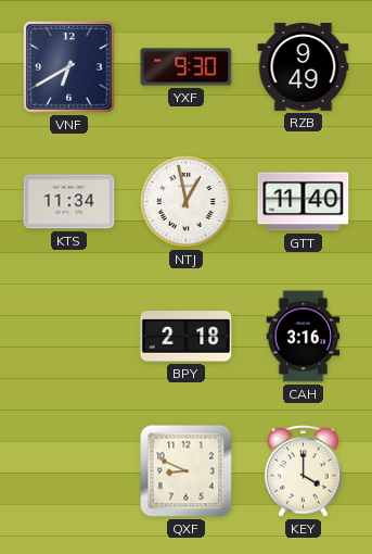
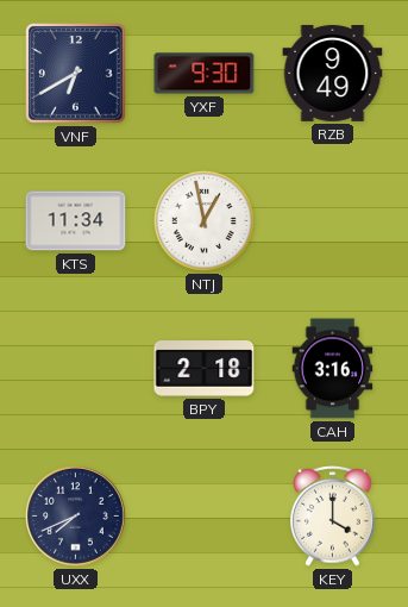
GTT: 11:40 -> none
UXX: none -> 7:41
QXF: 8:49 -> none
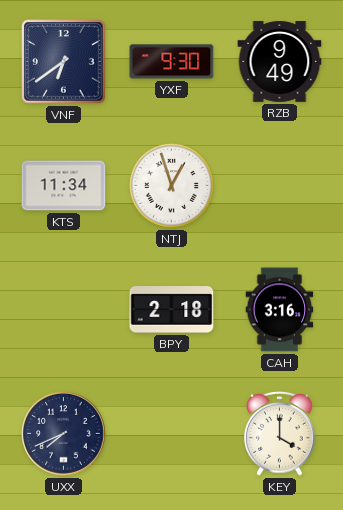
VNF: 6:40 -> 6:39
NTJ: 12:58 -> 12:57
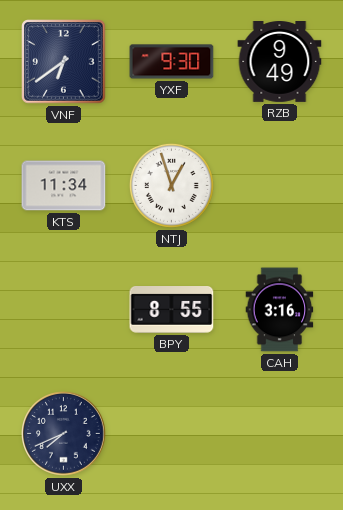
BPY: 2:18 -> 8:55
KEY: 4:00 -> none
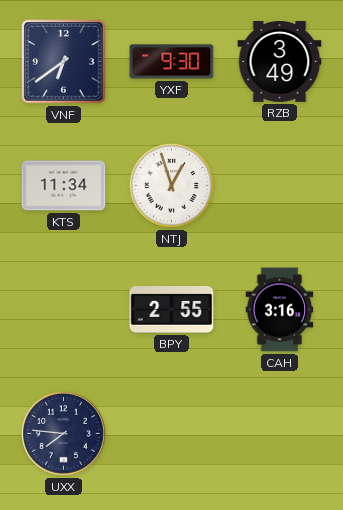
RZB: 9:49 -> 3:49
BPY: 8:55 -> 2:55
UXX: 7:41 -> 7:46
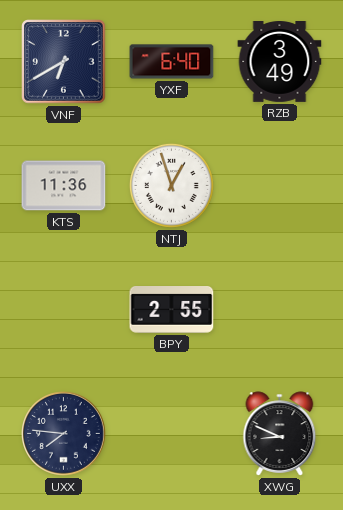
VNF: 6:39 -> 6:40
YXF: 9:30 -> 6:40
KTS: 11:34 -> 11:36
CAH: 3:16 -> none
XWG: none -> 8:49
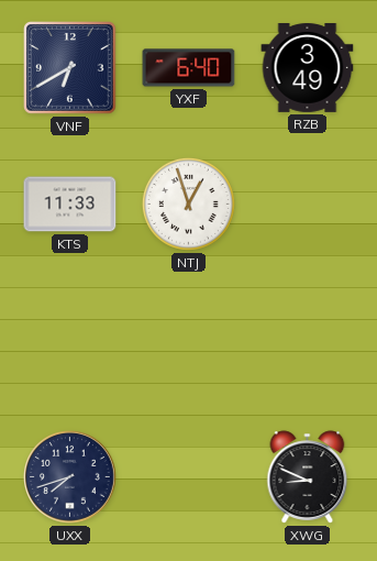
KTS: 11:36 -> 11:33
BPY: 2:55 -> none
UXX: 7:46 -> 7:42
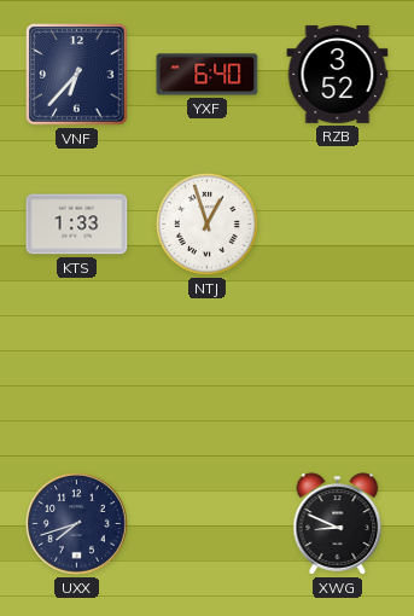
VNF: 6:40 -> 6:37
RZB: 3:49 -> 3:52
KTS: 11:33 -> 1:33
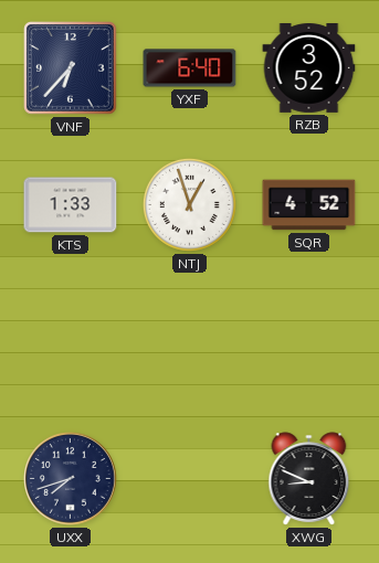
SQR: none -> 4:52
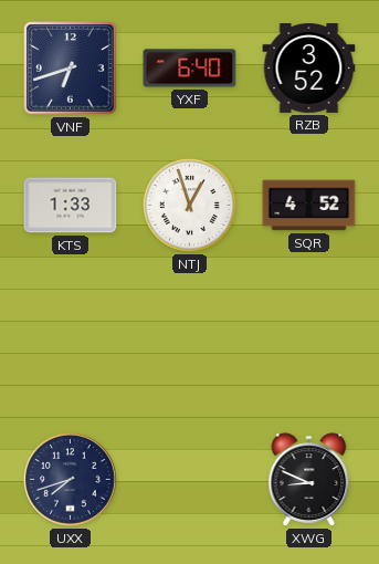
VNF: 6:37 -> 6:42
